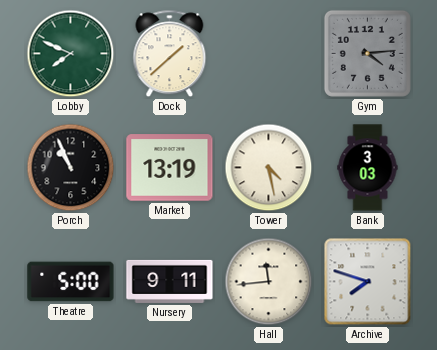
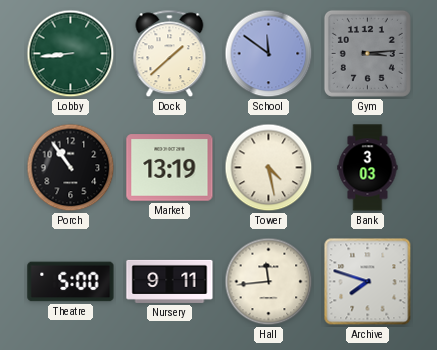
Lobby: 7:49 -> 8:44
School: none -> 11:51
Gym: 4:14 -> 3:14
Porch: 10:56 -> 10:54
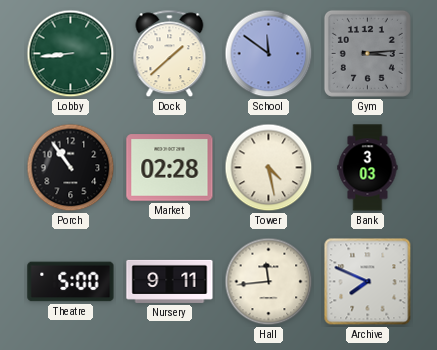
Market: 13:19 -> 02:28
Archive: 7:48 -> 7:49
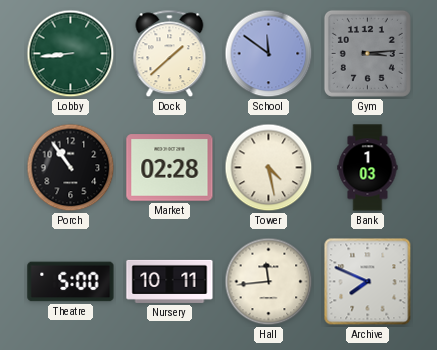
Bank: 3:03 -> 1:03
Nursery: 9:11 -> 10:11
